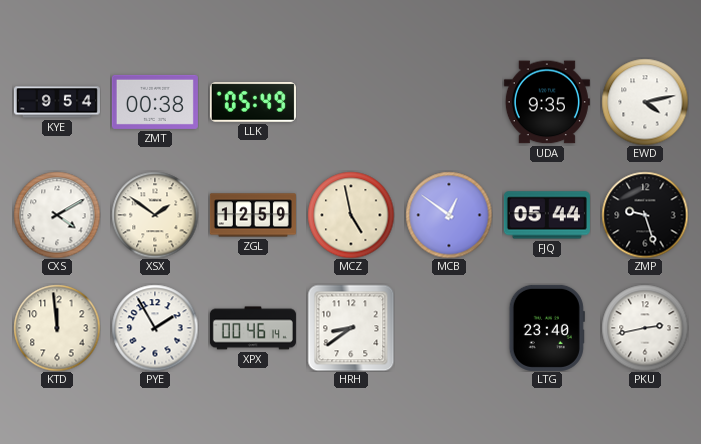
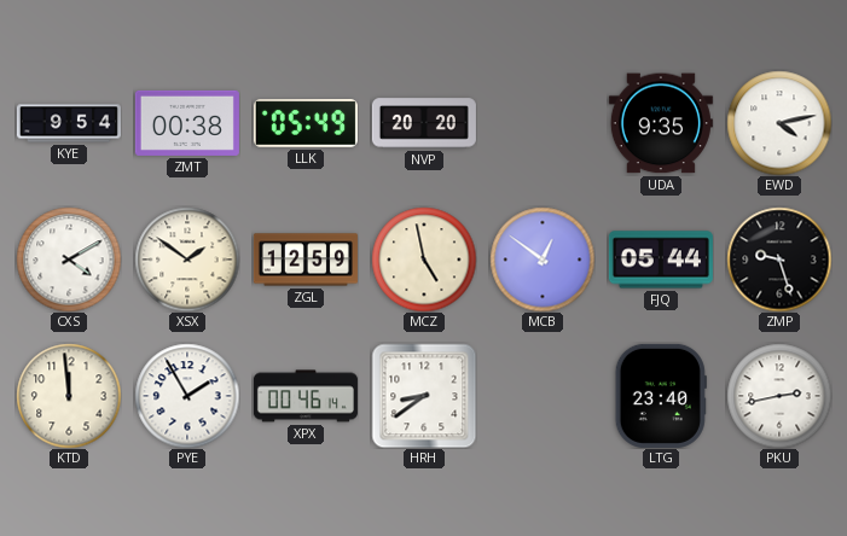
NVP: none -> 20:20
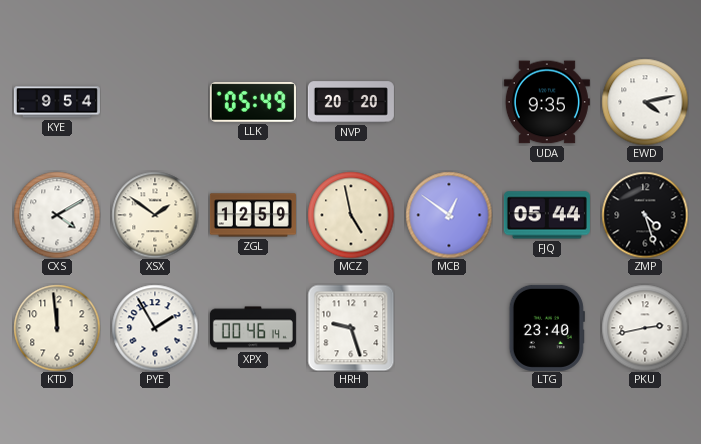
ZMT: 00:38 -> none
ZMP: 9:27 -> 4:27
HRH: 8:39 -> 9:27
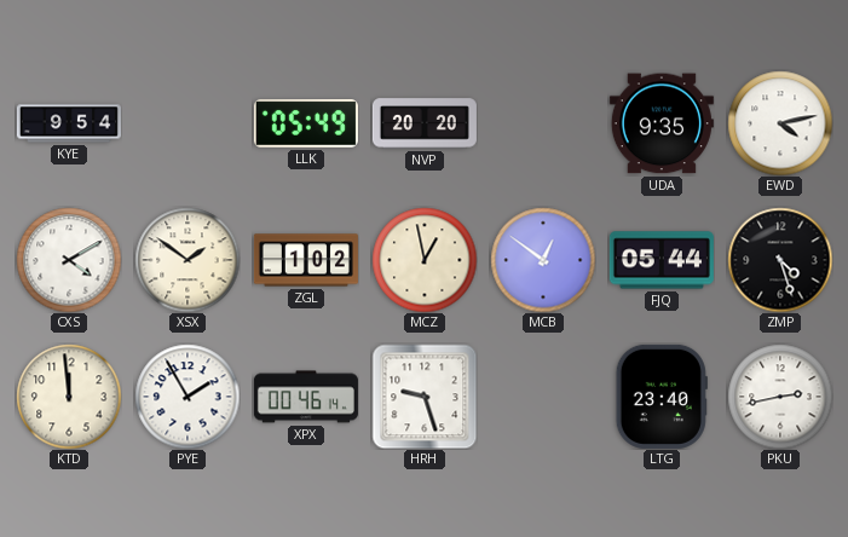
ZGL: 12:59 -> 1:02
MCZ: 4:58 -> 12:58
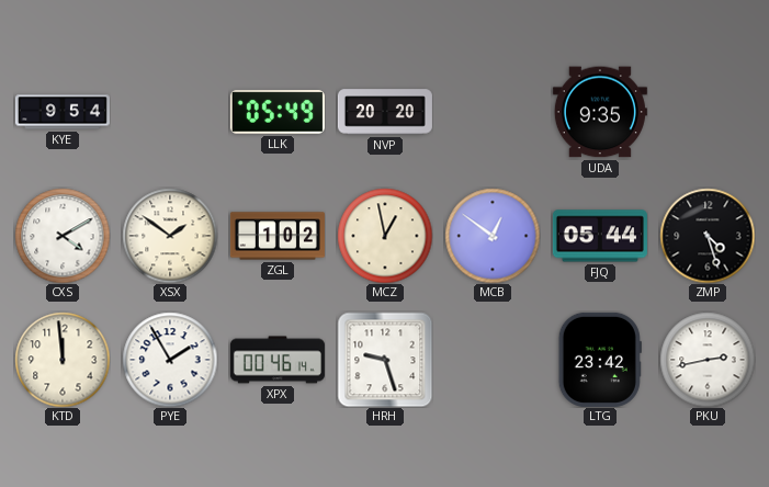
EWD: 4:13 -> none
LTG: 23:40 -> 23:42
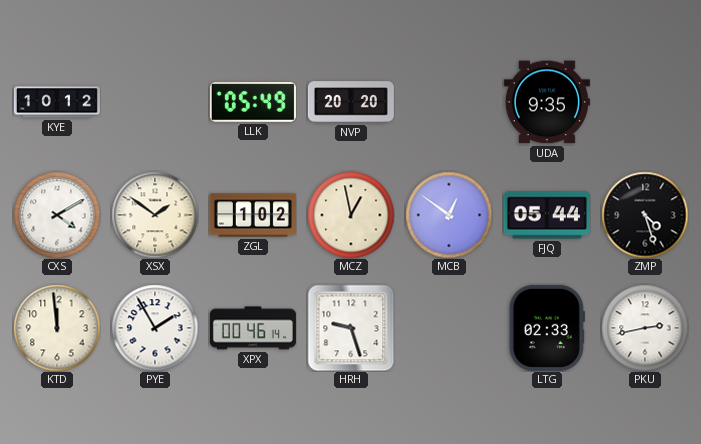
KYE: 9:54 -> 10:12
LTG: 23:42 -> 02:33
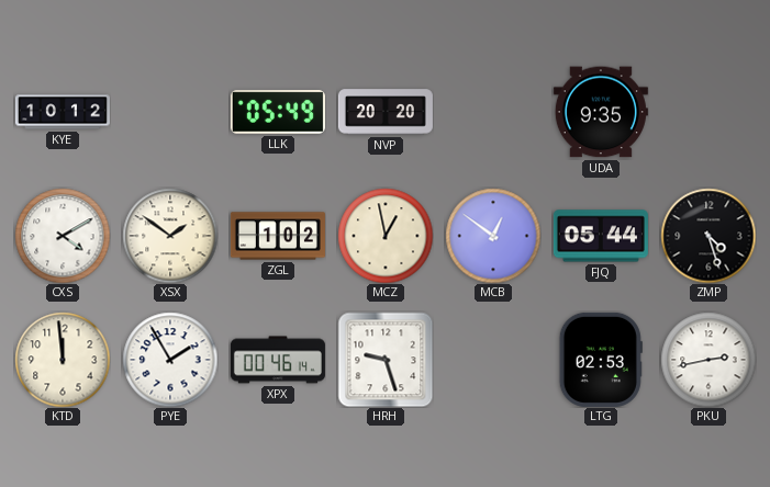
LTG: 02:33 -> 02:53
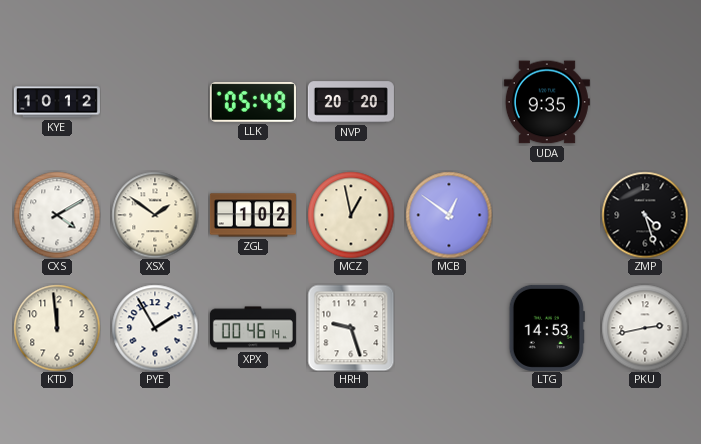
FJQ: 05:44 -> none
LTG: 02:53 -> 14:53
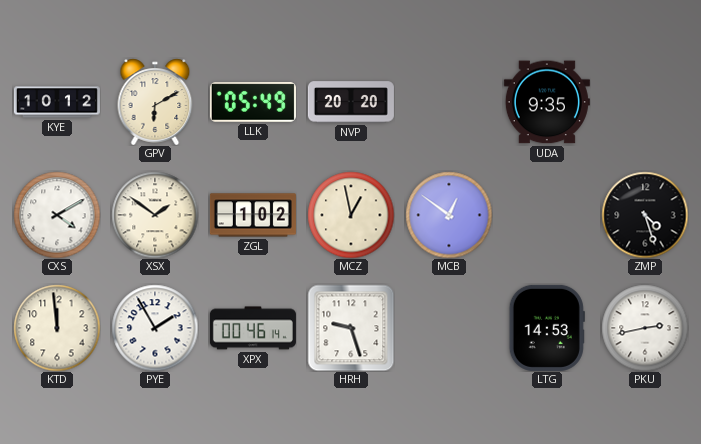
GPV: none -> 6:10
